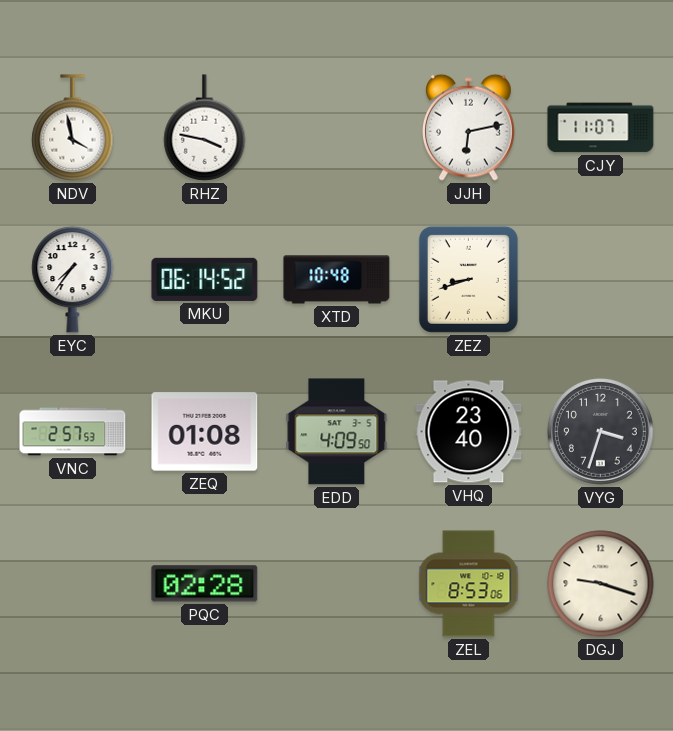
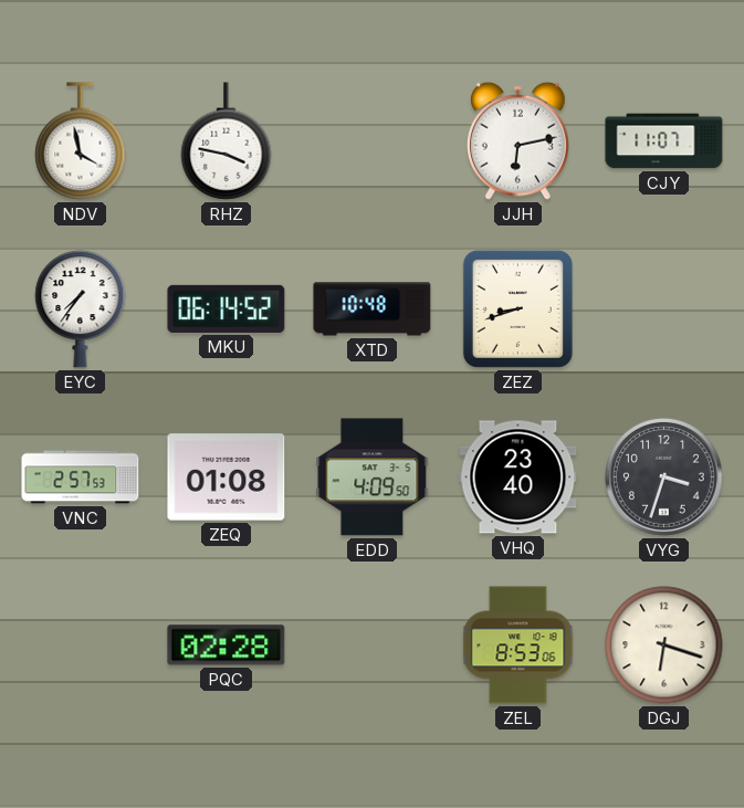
DGJ: 9:18 -> 6:18
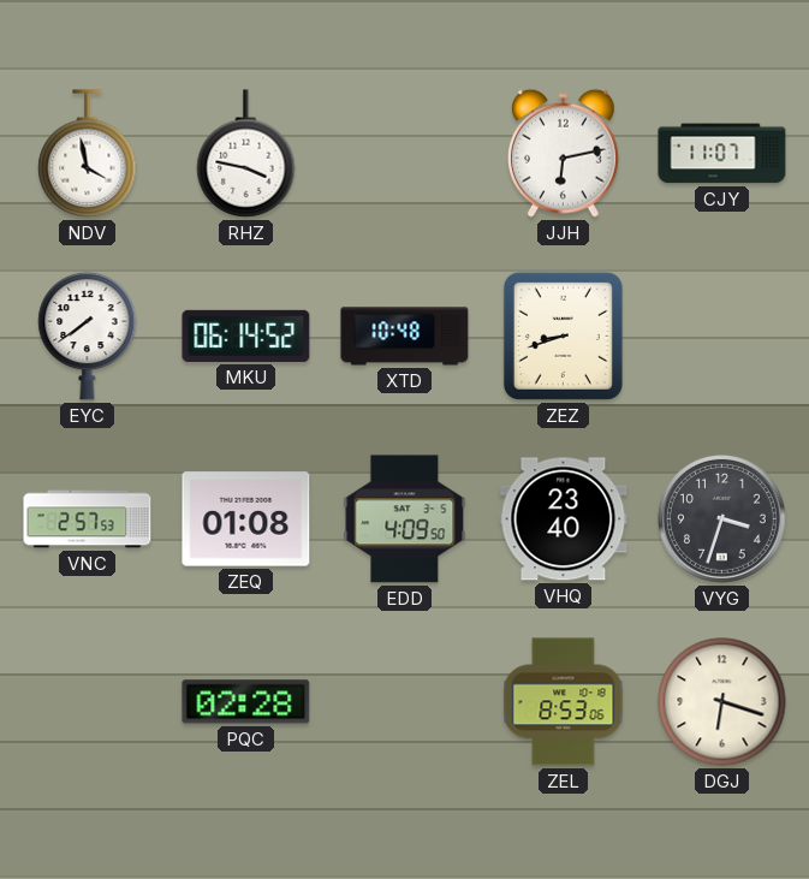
EYC: 7:36 -> 7:39
